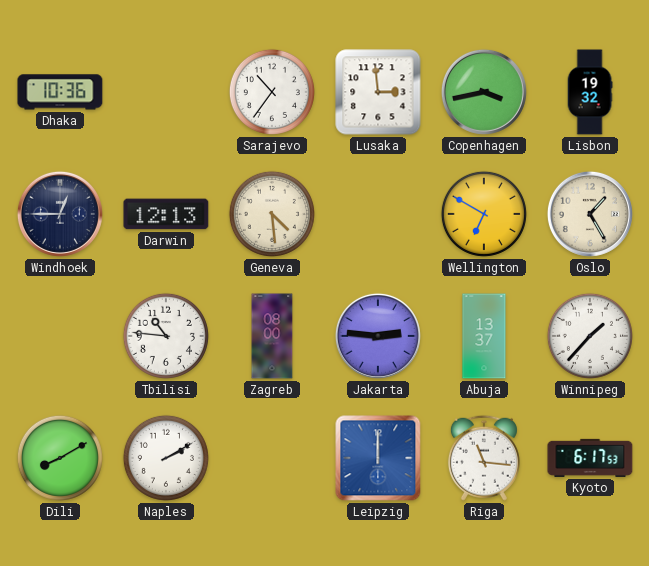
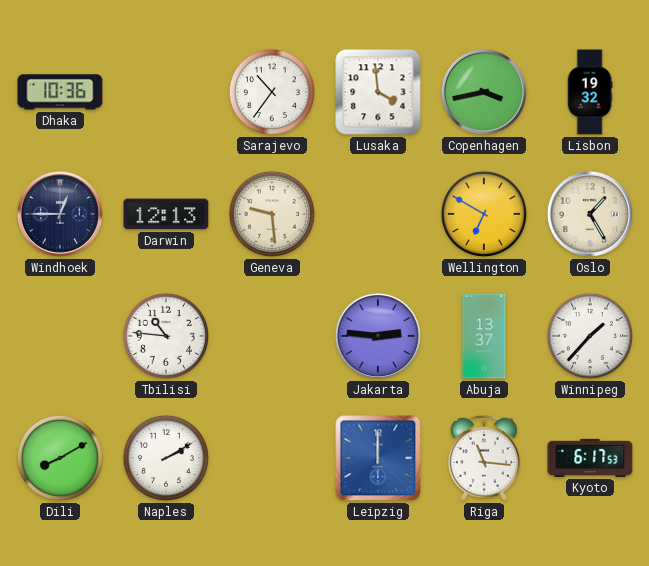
Lusaka: 2:59 -> 3:59
Geneva: 4:29 -> 9:29
Zagreb: 08:00 -> none
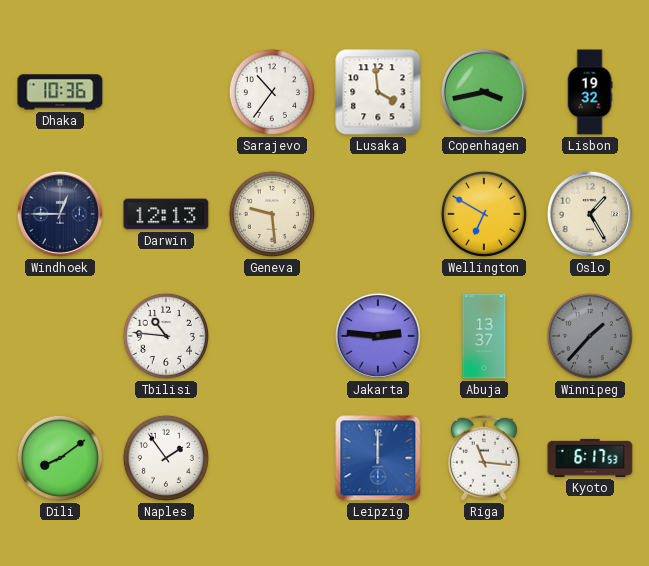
Winnipeg dial: white -> grey
Dili: 8:10 -> 8:09
Naples: 2:10 -> 1:54
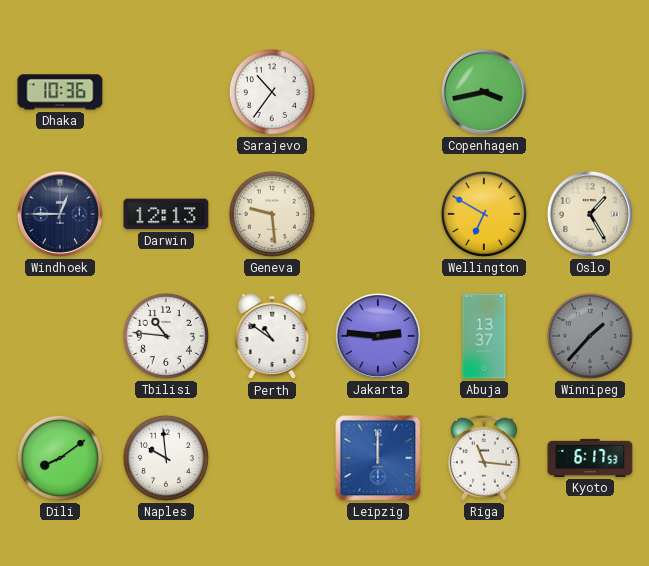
Lusaka: 3:59 -> none
Lisbon: 19:32 -> none
Perth: none -> 10:51
Naples: 1:54 -> 9:59
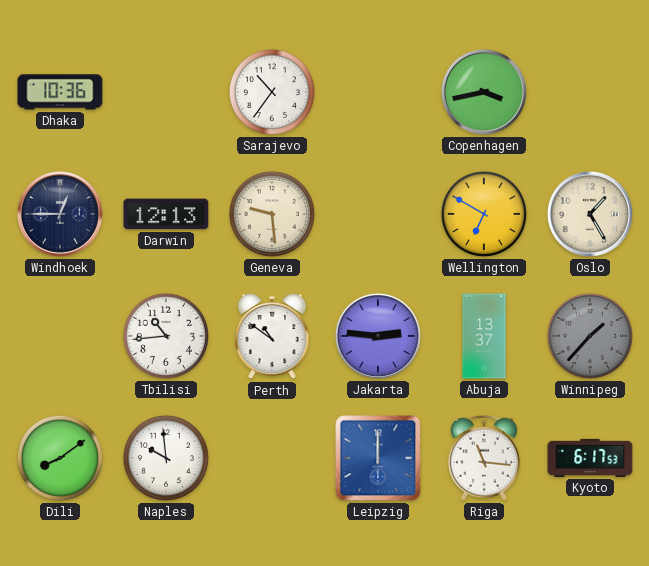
Tbilisi: 10:46 -> 10:44
